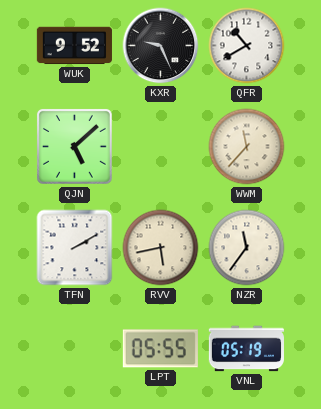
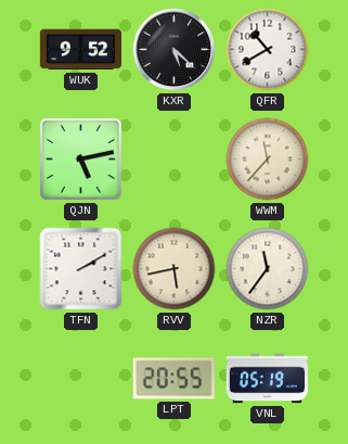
KXR: 9:26 -> 5:22
QJN: 5:08 -> 5:13
LPT: 05:55 -> 20:55
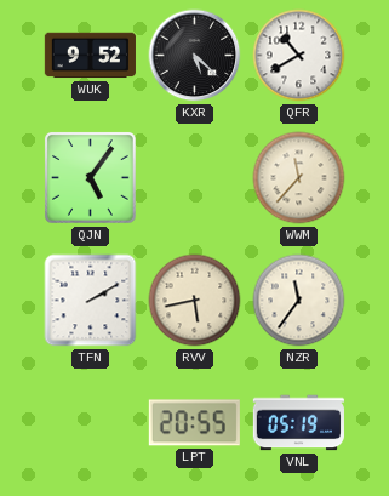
QJN: 5:13 -> 5:06
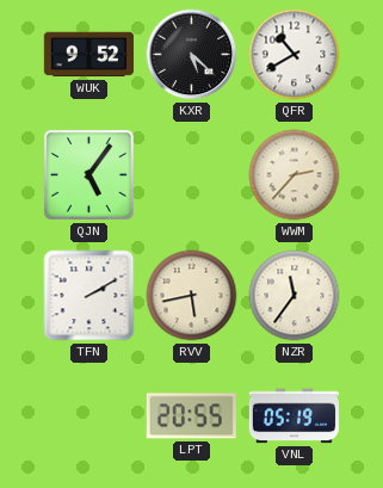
WWM: 11:37 -> 2:37
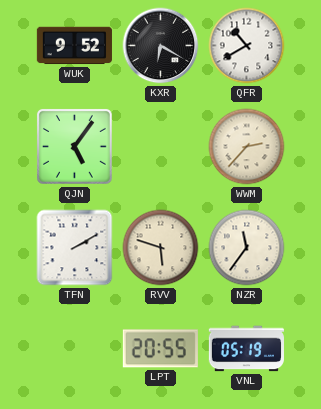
KXR: 5:22 -> 6:20
RVV: 5:43 -> 5:48
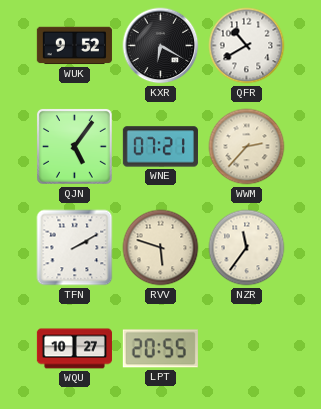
WNE: none -> 07:21
WQU: none -> 10:27
VNL: 05:19 -> none
